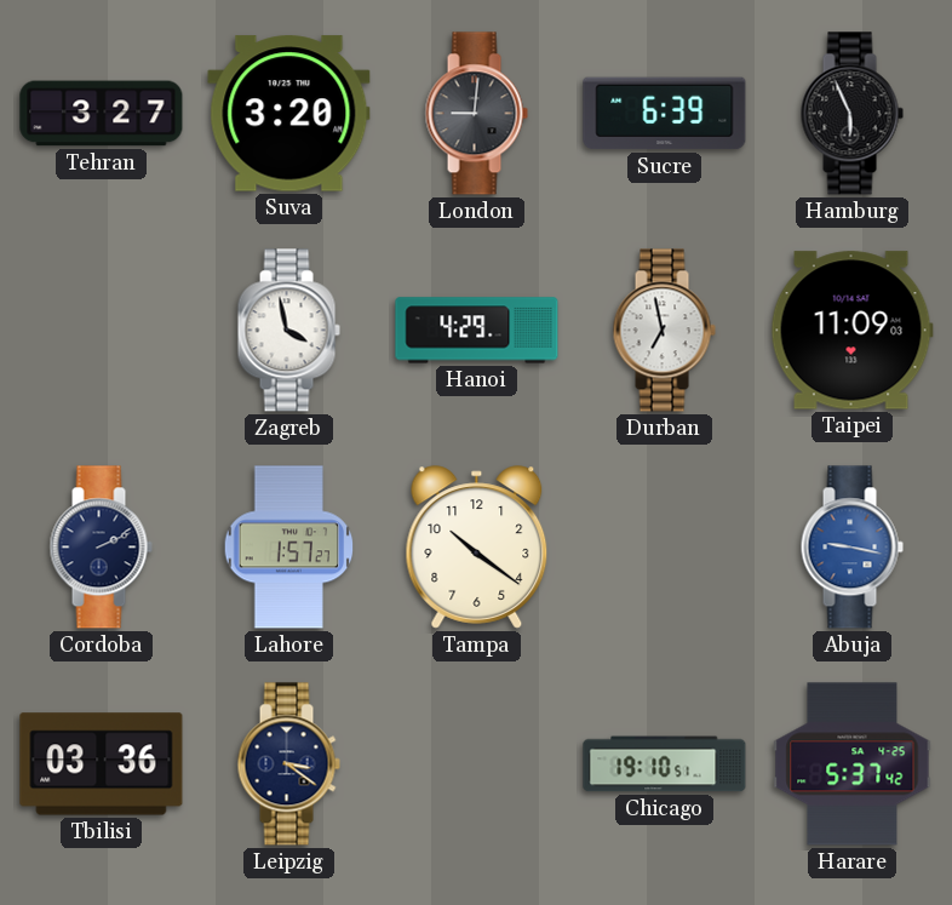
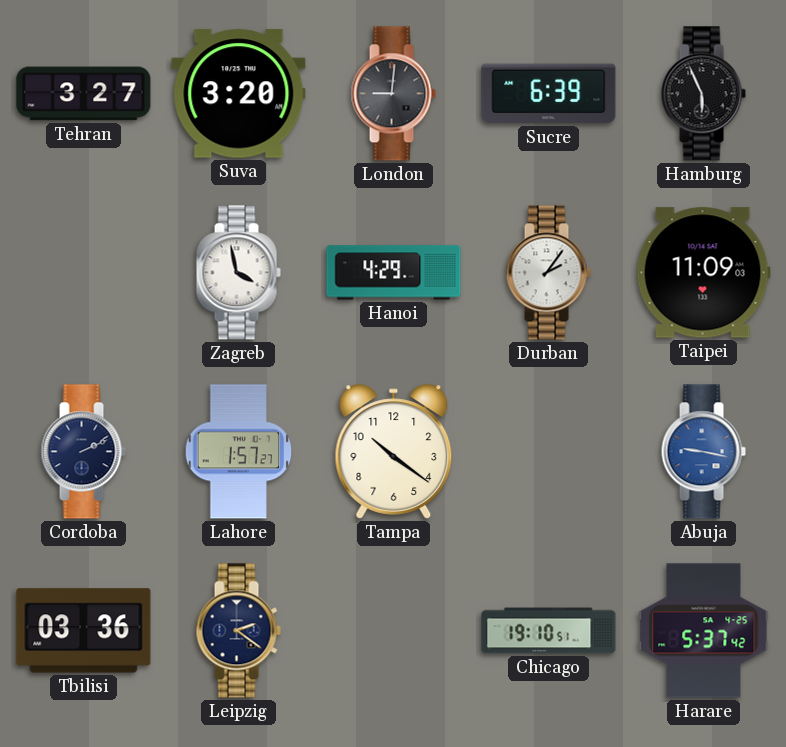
Durban: 6:58 -> 2:06
Leipzig: 3:21 -> 2:21
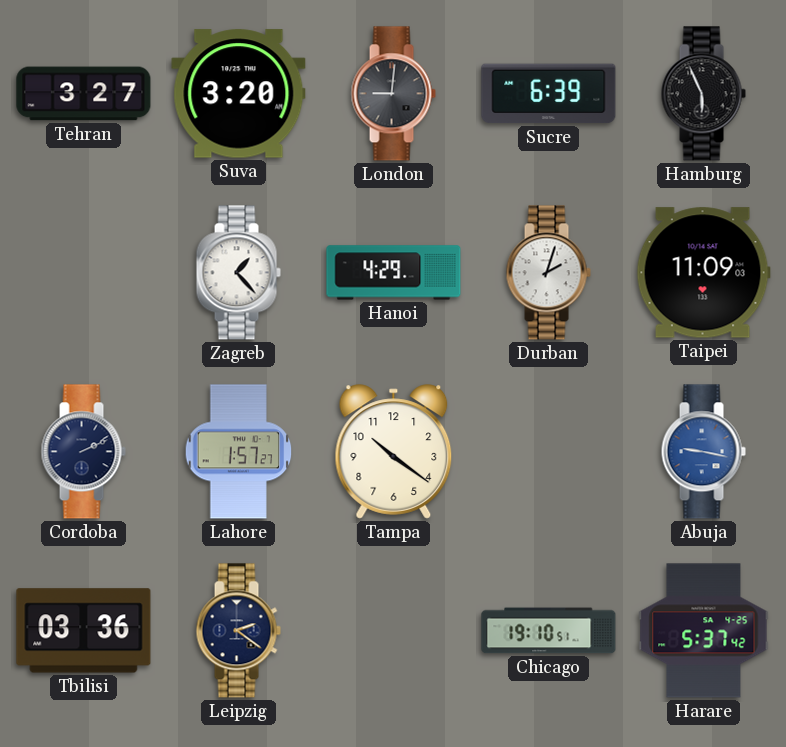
Zagreb: 3:58 -> 1:23
Durban: 2:06 -> 2:03
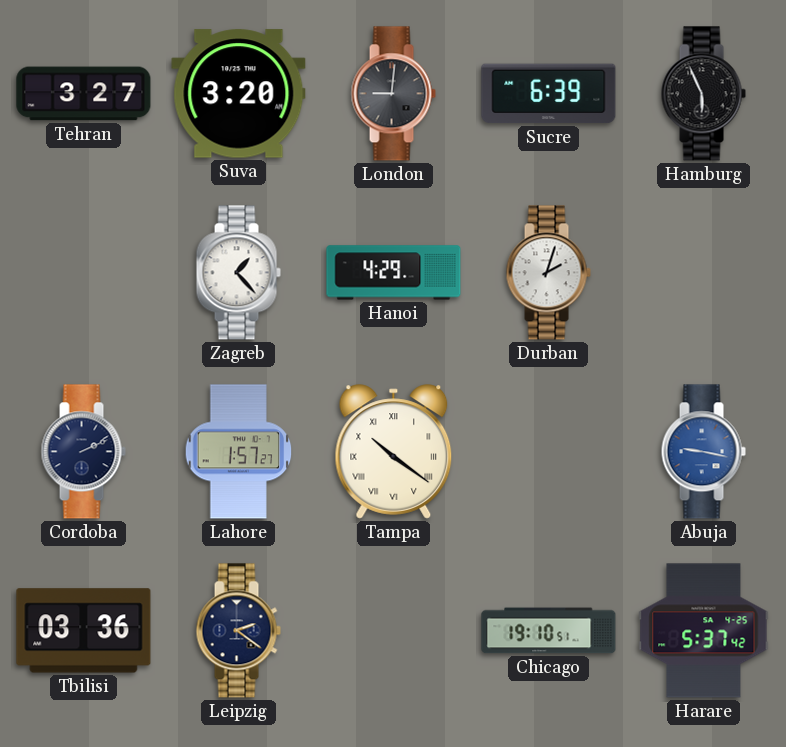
Taipei: 11:09 -> none
Tampa numerals: Arabic -> Roman
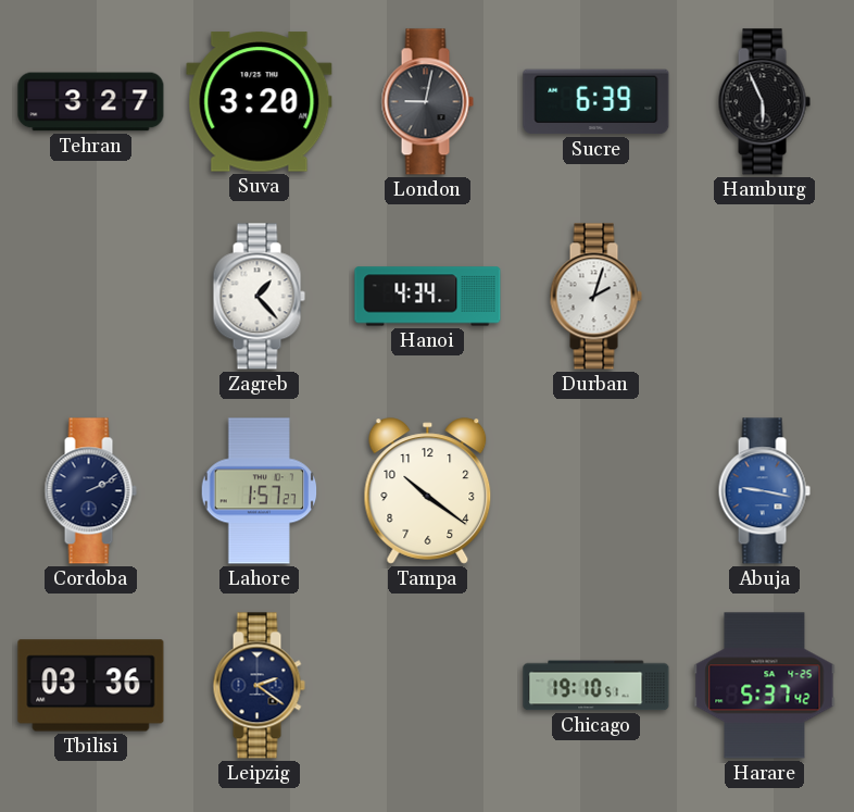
London: 9:01 -> 9:02
Hanoi: 4:29 -> 4:34
Tampa numerals: Roman -> Arabic
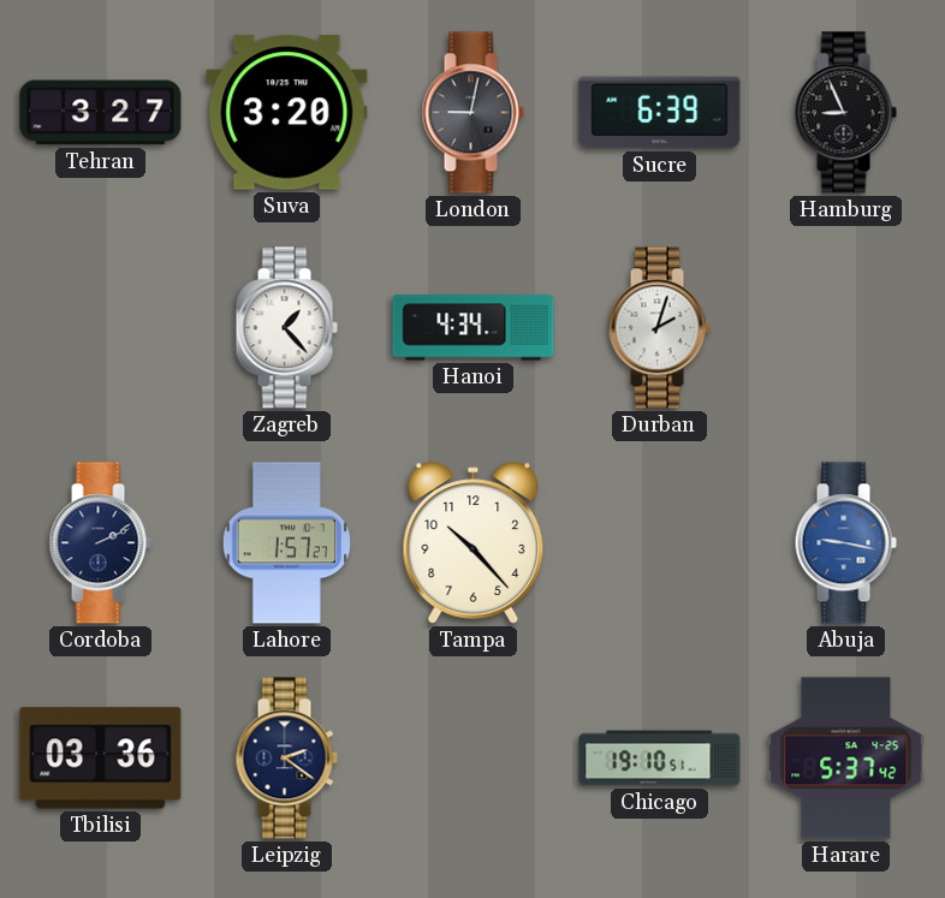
Hamburg: 5:56 -> 8:56
Tampa: 10:21 -> 10:23
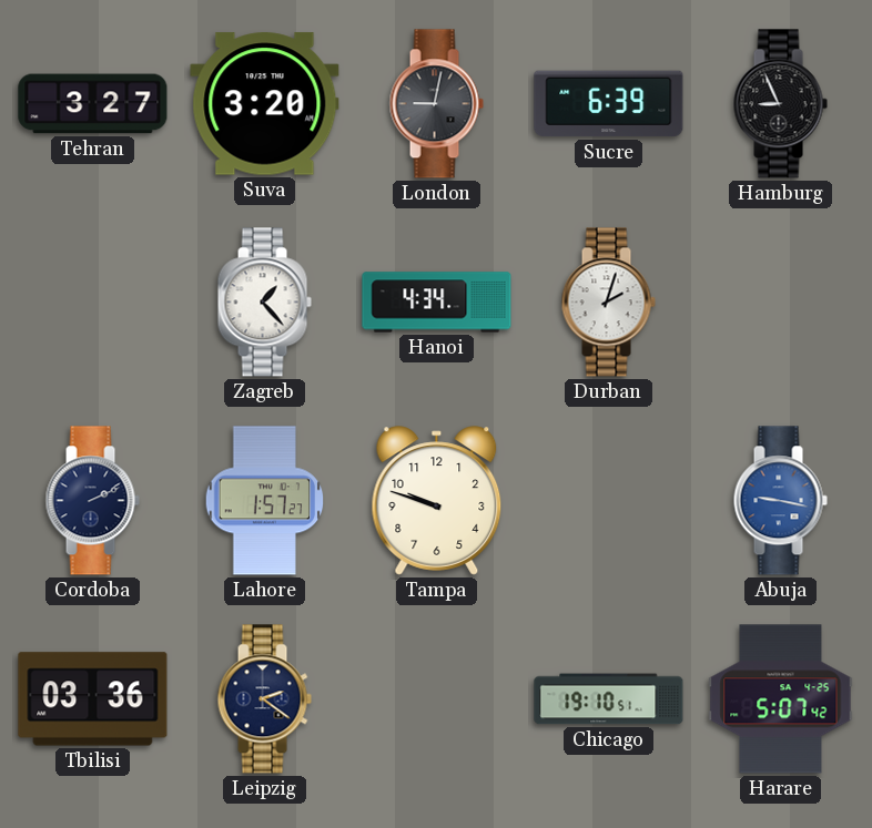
Tampa: 10:23 -> 9:48
Harare: 5:37 -> 5:07
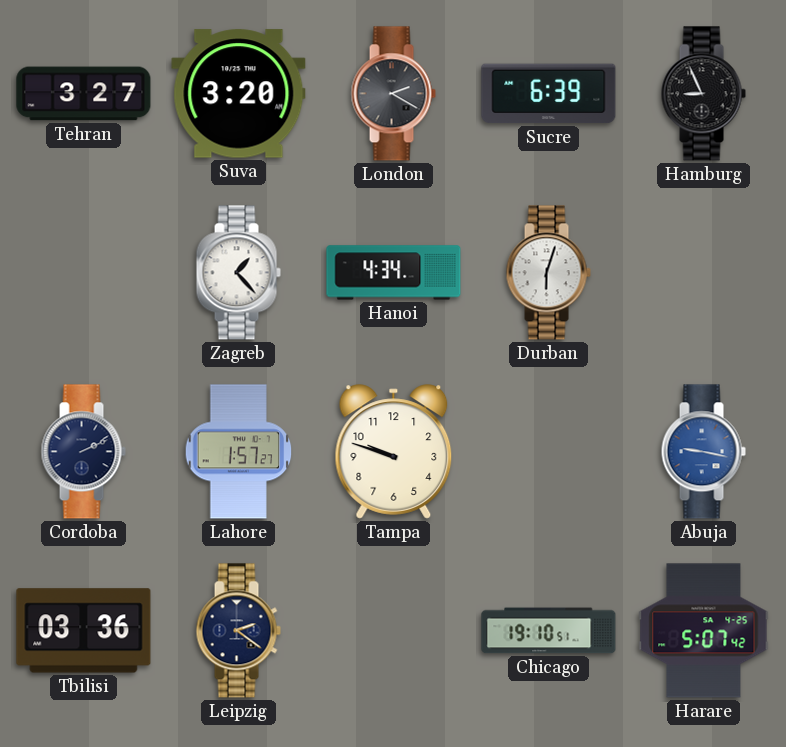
London: 9:02 -> 2:20
Durban: 2:03 -> 6:03
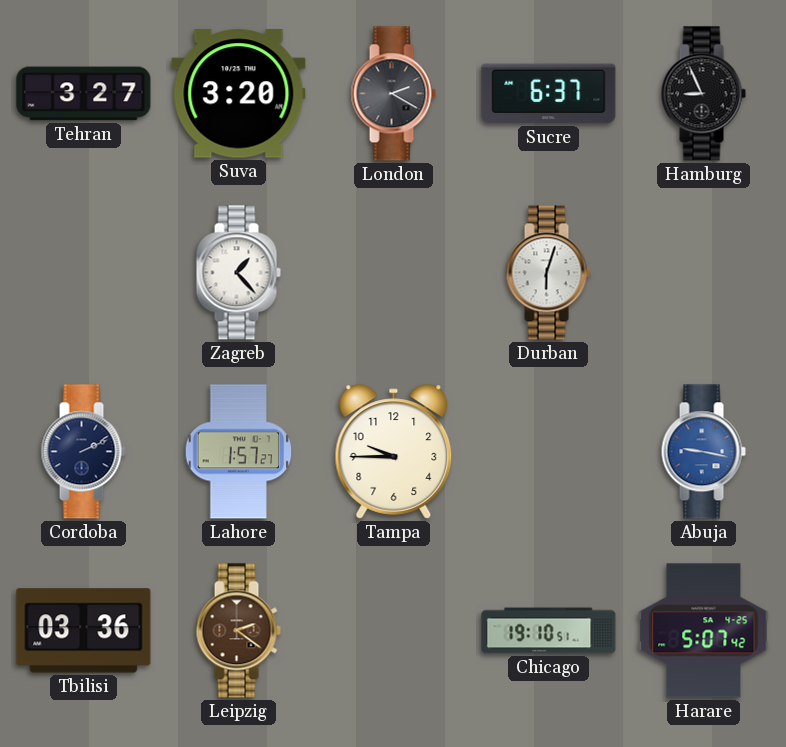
Sucre: 6:39 -> 6:37
Hanoi: 4:34 -> none
Tampa: 9:48 -> 9:45
Leipzig dial: navy -> brown
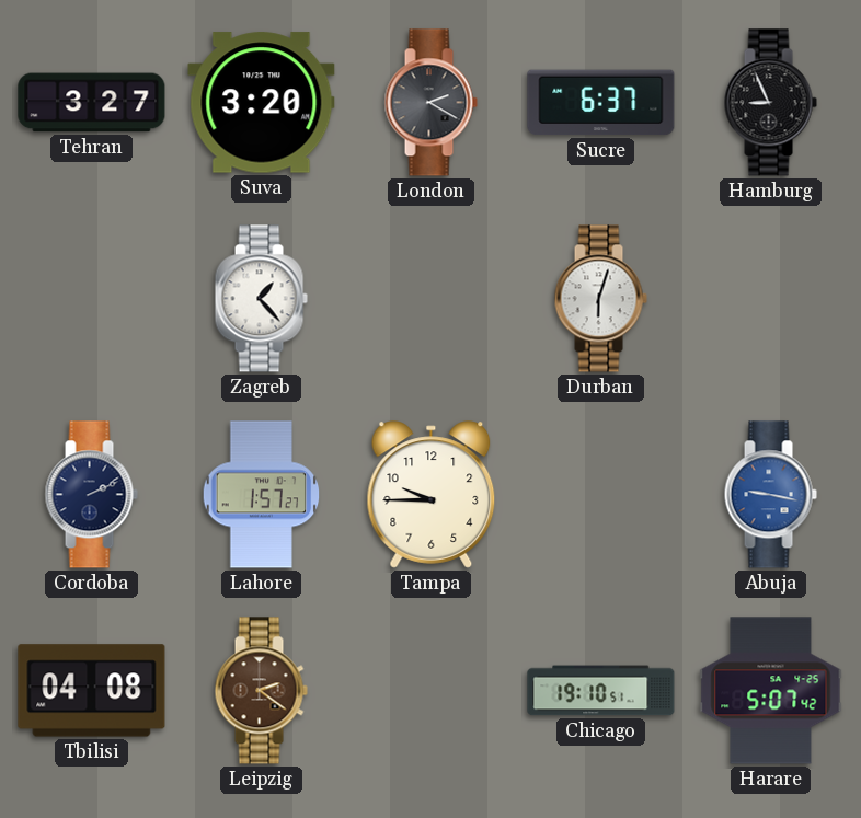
Tbilisi: 03:36 -> 04:08
